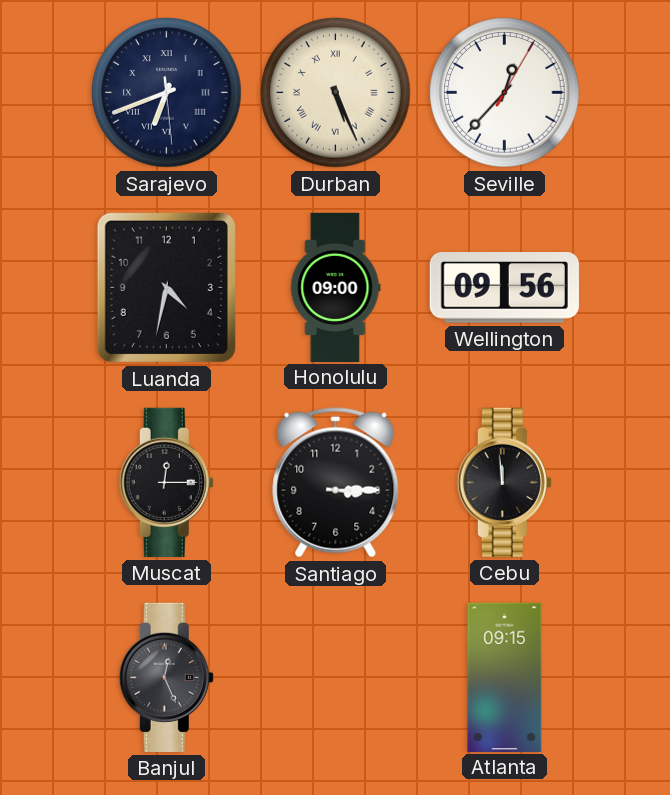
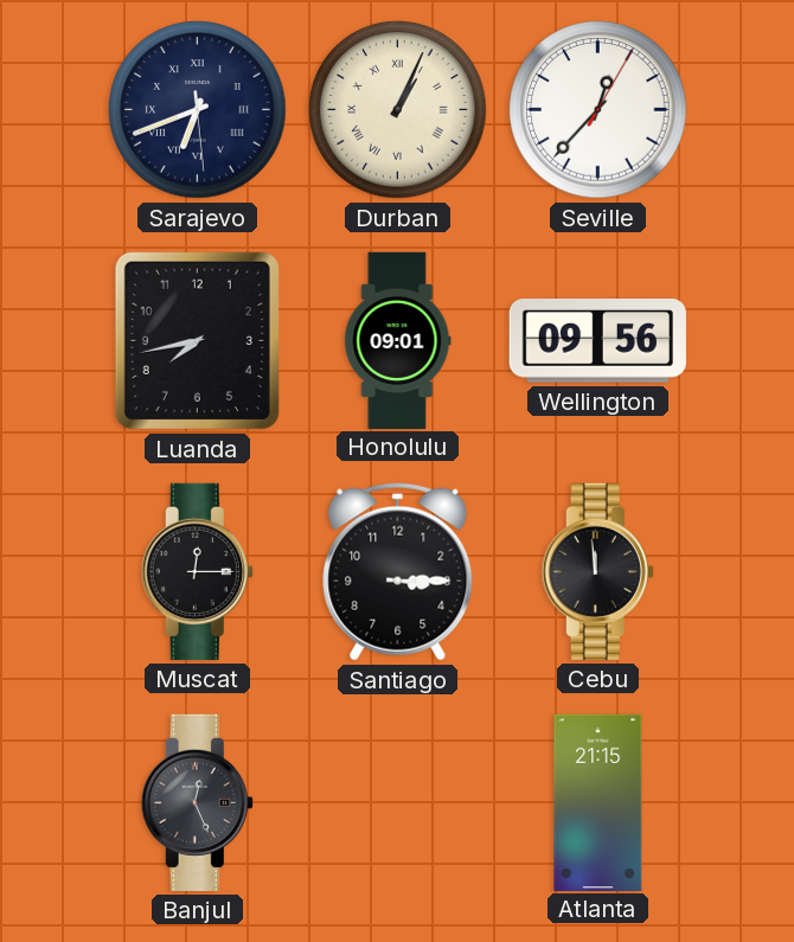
Durban: 5:26 -> 1:04
Luanda: 4:32 -> 7:43
Honolulu: 09:00 -> 09:01
Atlanta: 09:15 -> 21:15
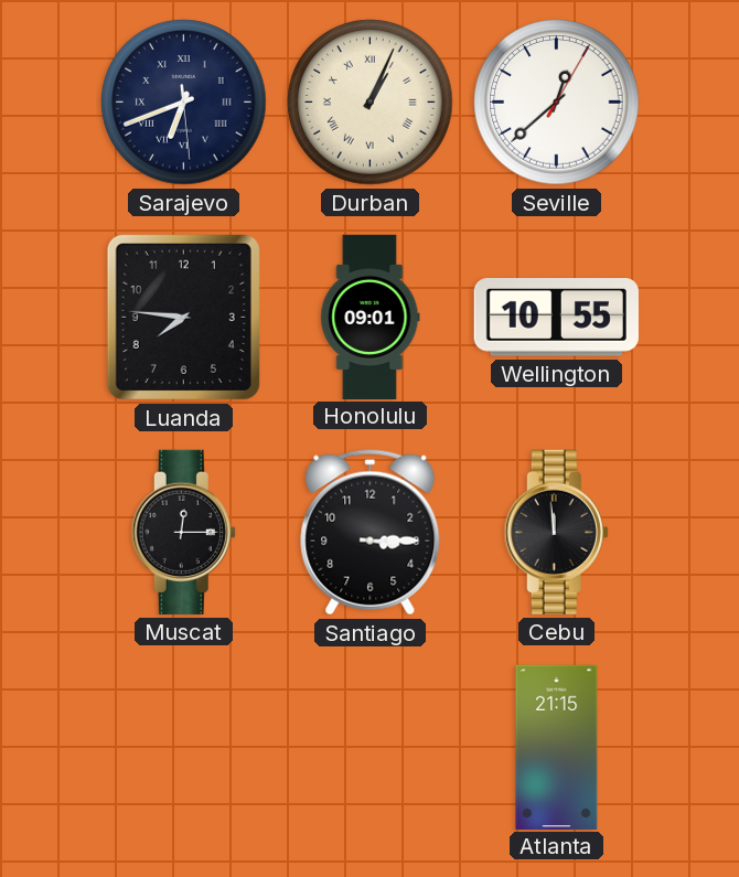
Seville: 12:37 -> 12:38
Luanda: 7:43 -> 7:46
Wellington: 09:56 -> 10:55
Banjul: 12:26 -> none
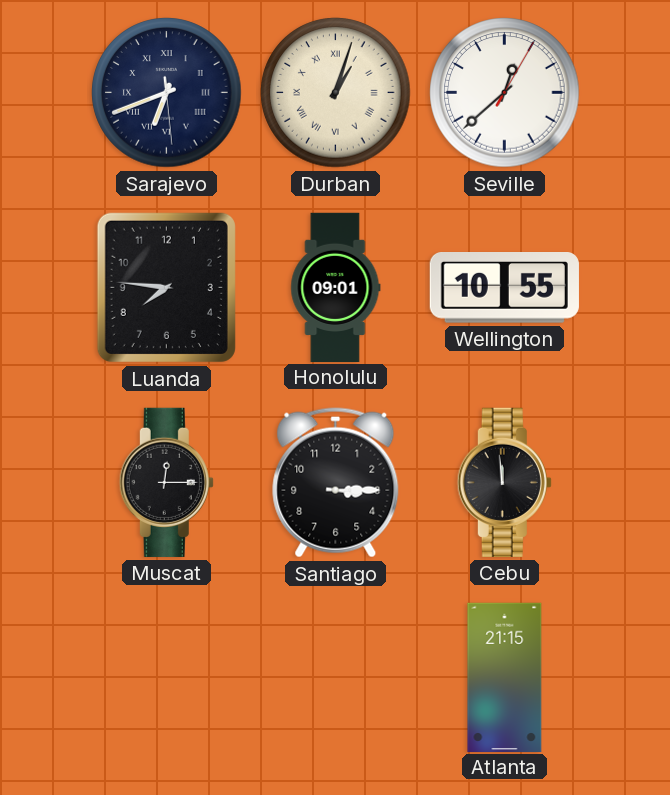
Durban: 1:04 -> 1:03
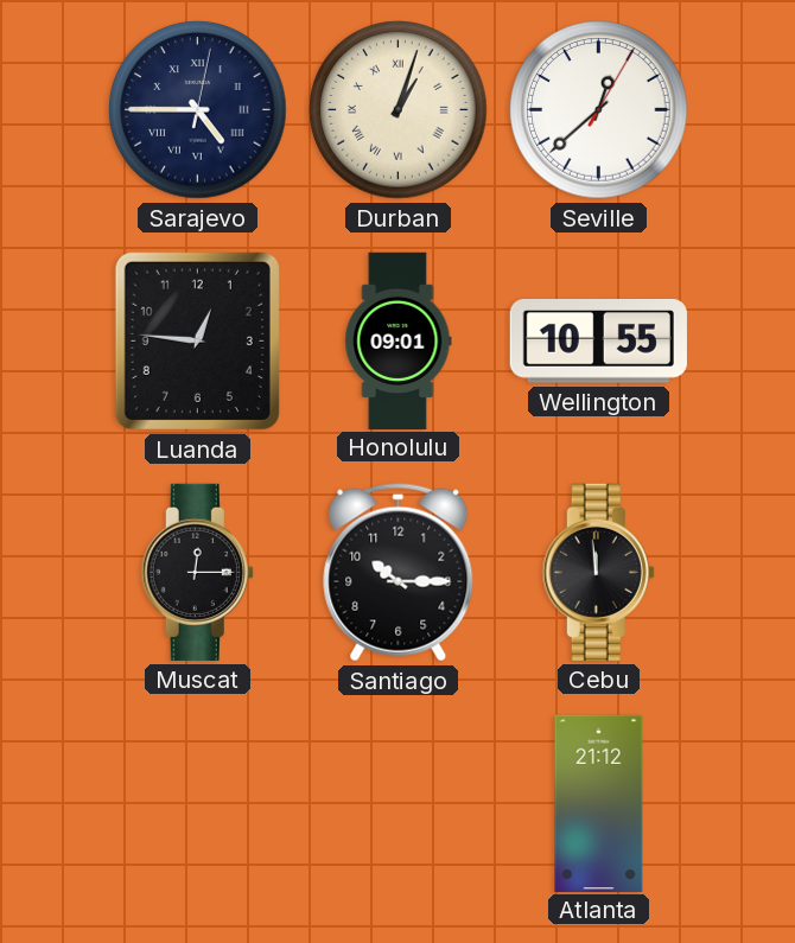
Sarajevo: 6:41 -> 4:45
Luanda: 7:46 -> 12:46
Santiago: 3:15 -> 10:15
Atlanta: 21:15 -> 21:12
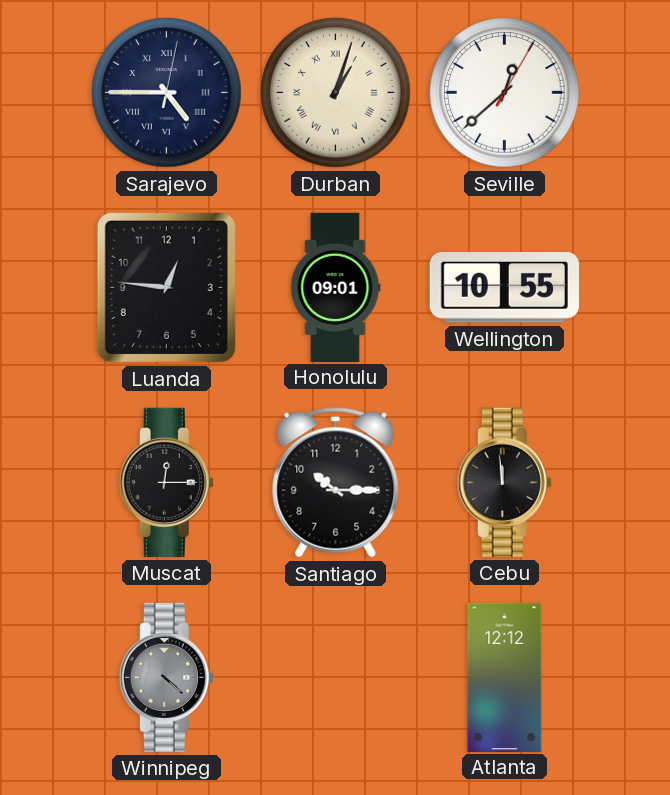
Winnipeg: none -> 4:22
Atlanta: 21:12 -> 12:12
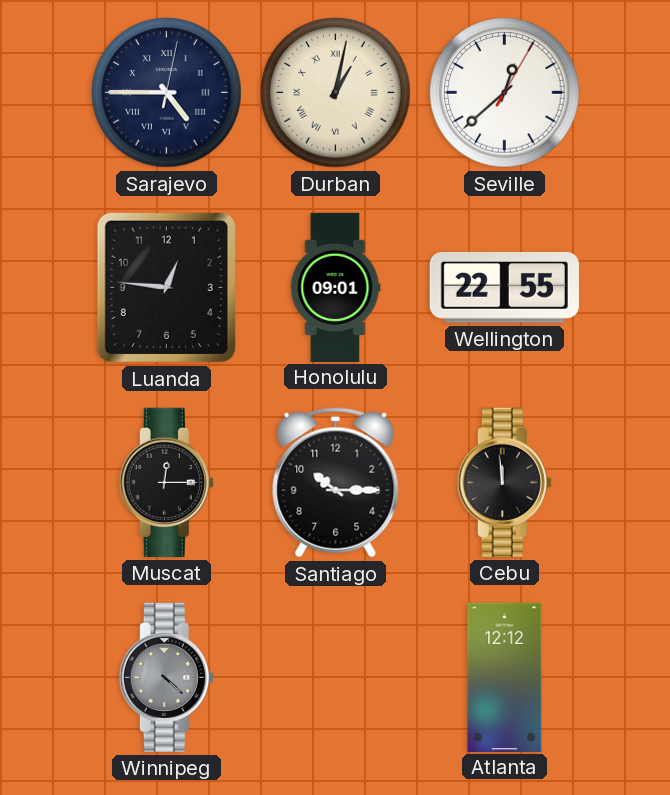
Durban: 1:03 -> 1:02
Wellington: 10:55 -> 22:55
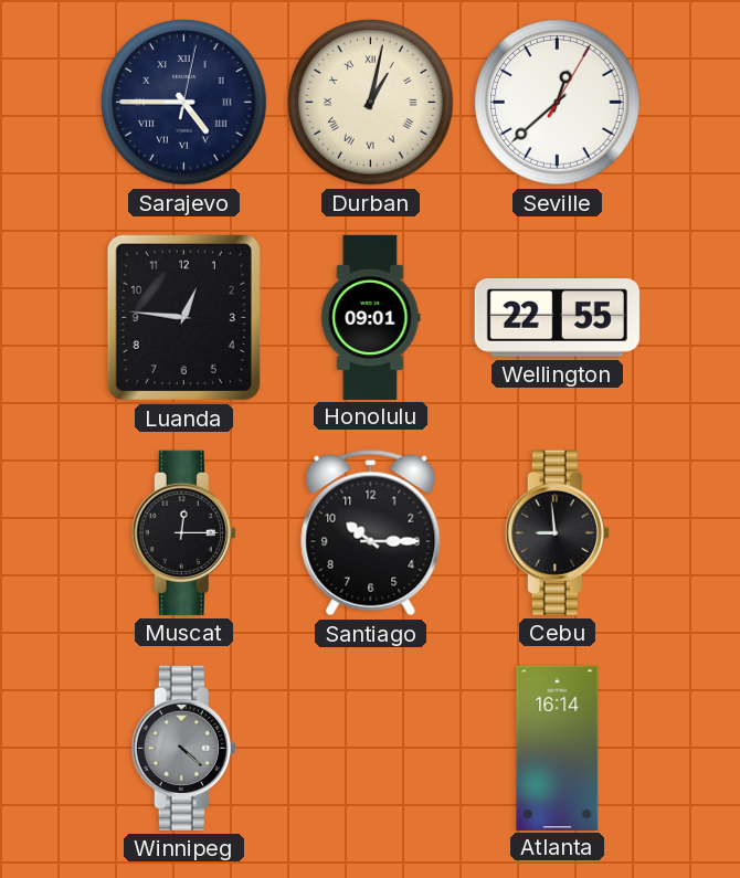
Cebu: 11:59 -> 8:59
Atlanta: 12:12 -> 16:14
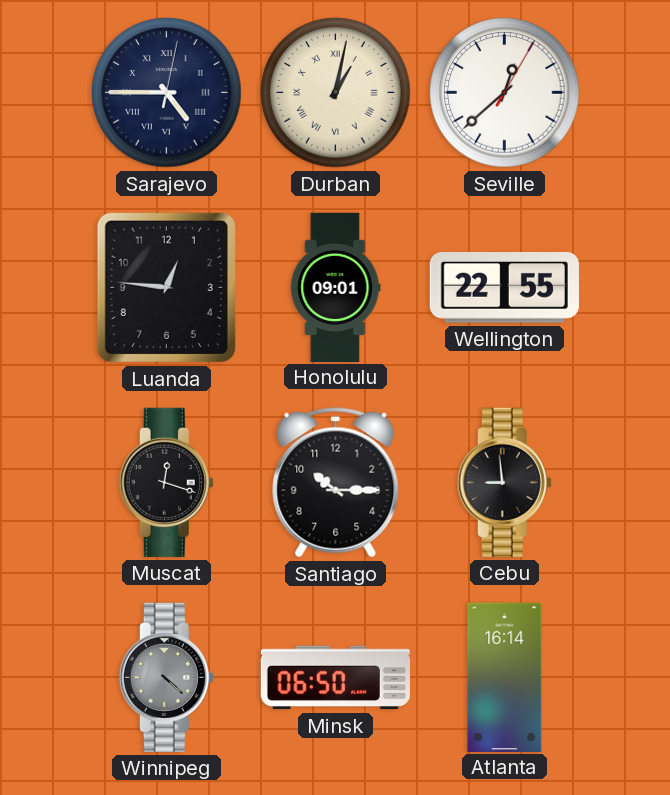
Muscat: 12:15 -> 12:18
Minsk: none -> 06:50
